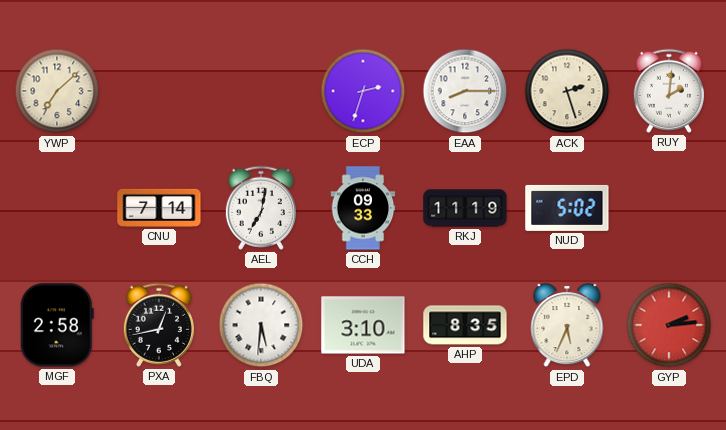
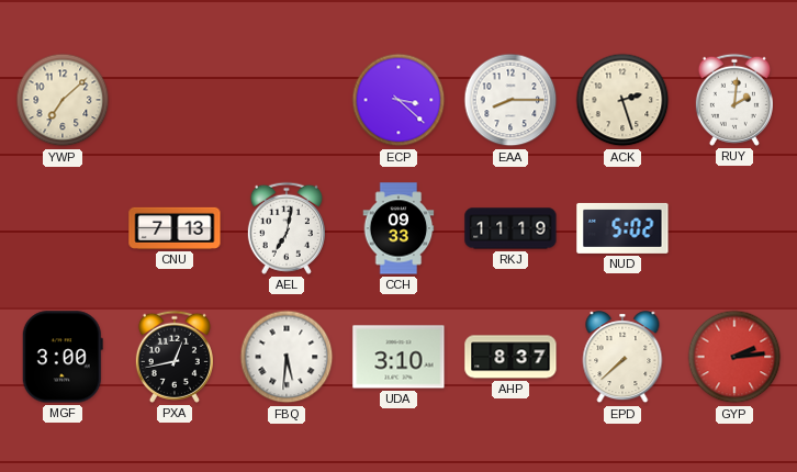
ECP: 2:33 -> 3:22
CNU: 7:14 -> 7:13
MGF: 2:58 -> 3:00
AHP: 8:35 -> 8:37
EPD: 5:34 -> 7:38
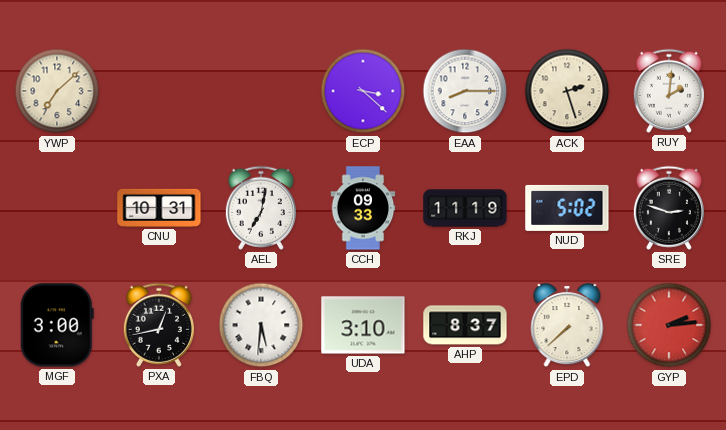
CNU: 7:13 -> 10:31
SRE: none -> 2:48
